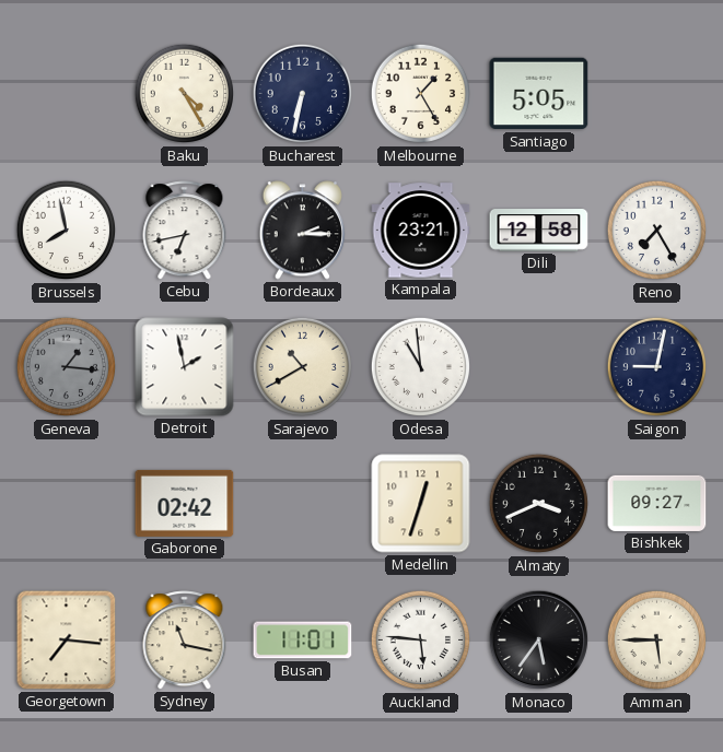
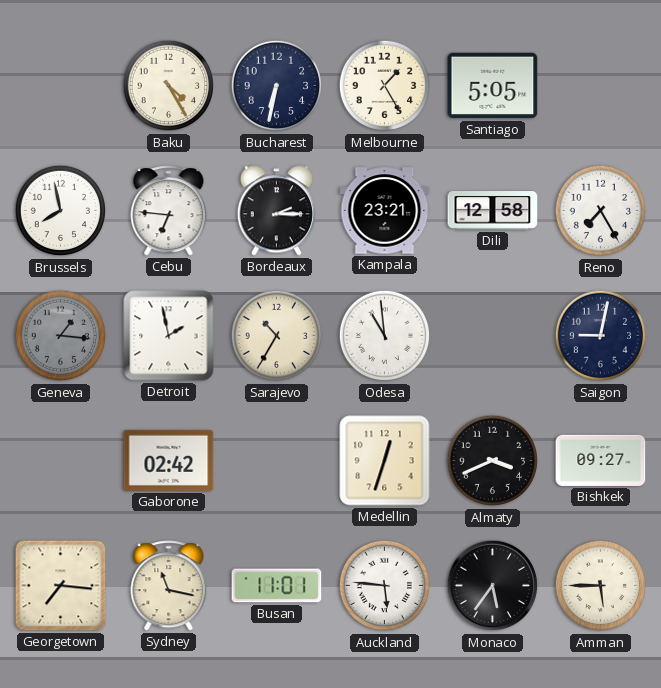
Cebu: 6:43 -> 6:46
Sarajevo: 10:40 -> 10:35
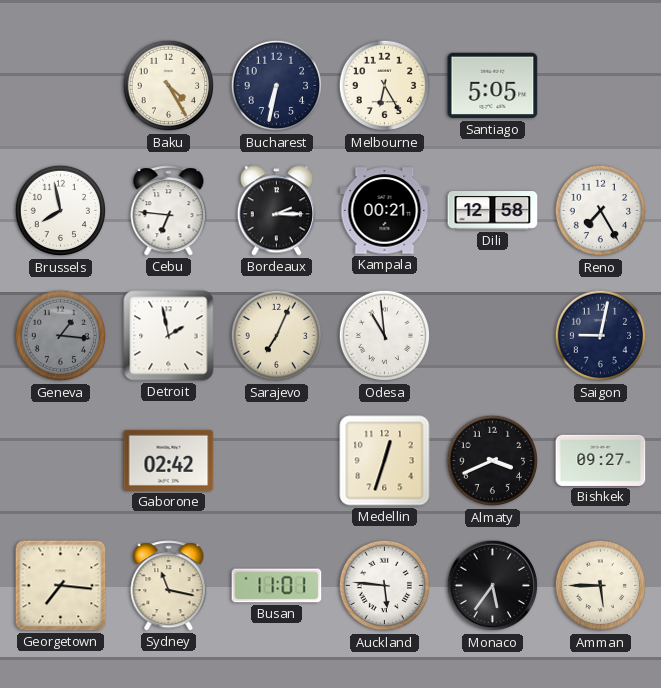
Melbourne: 1:25 -> 6:25
Kampala: 23:21 -> 00:21
Sarajevo: 10:35 -> 7:04
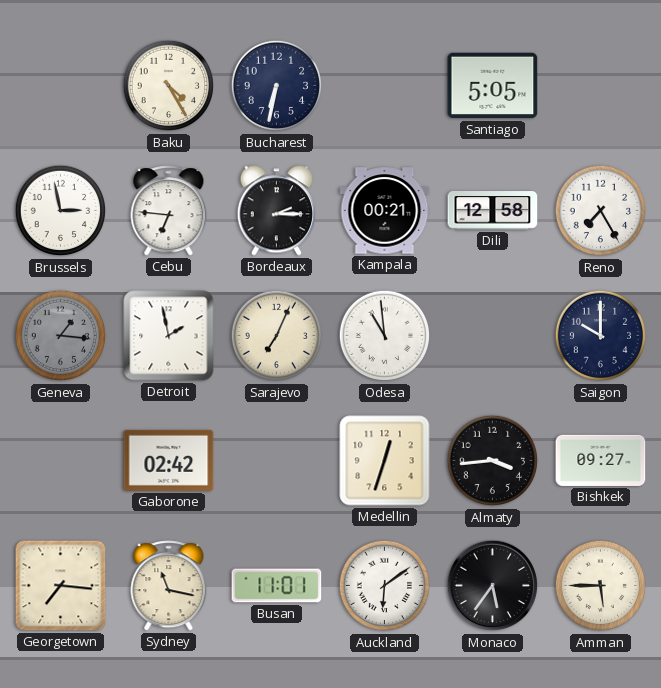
Melbourne: 6:25 -> none
Brussels: 7:58 -> 2:58
Saigon: 9:02 -> 10:00
Almaty: 3:41 -> 3:44
Auckland: 5:46 -> 6:09
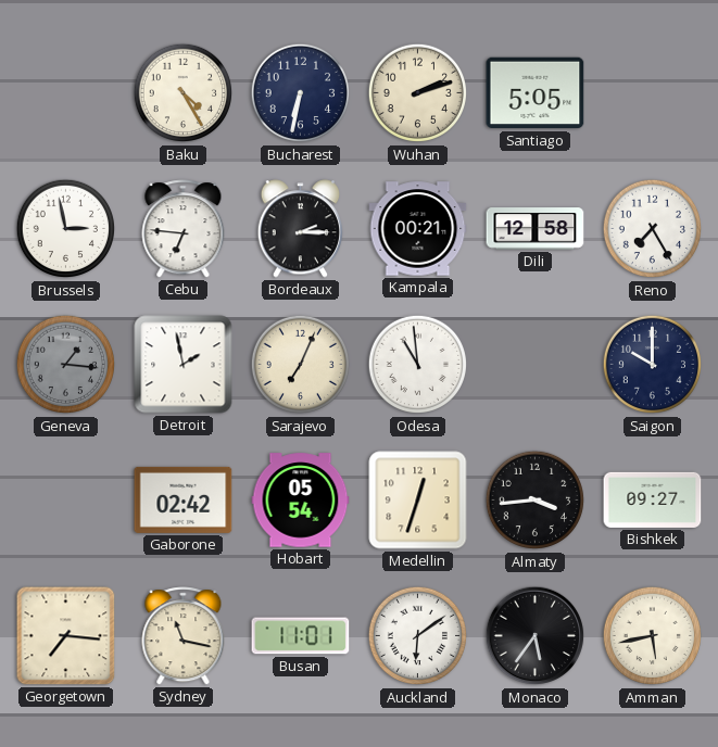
Wuhan: none -> 2:12
Hobart: none -> 05:54
Amman: 5:45 -> 5:43
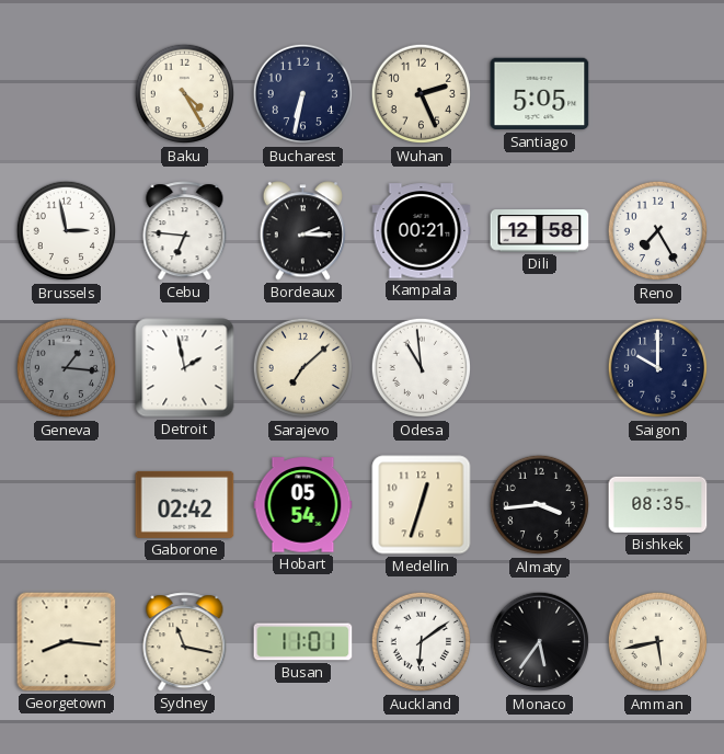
Wuhan: 2:12 -> 2:26
Sarajevo: 7:04 -> 7:08
Bishkek: 09:27 -> 08:35
Georgetown: 7:16 -> 8:16
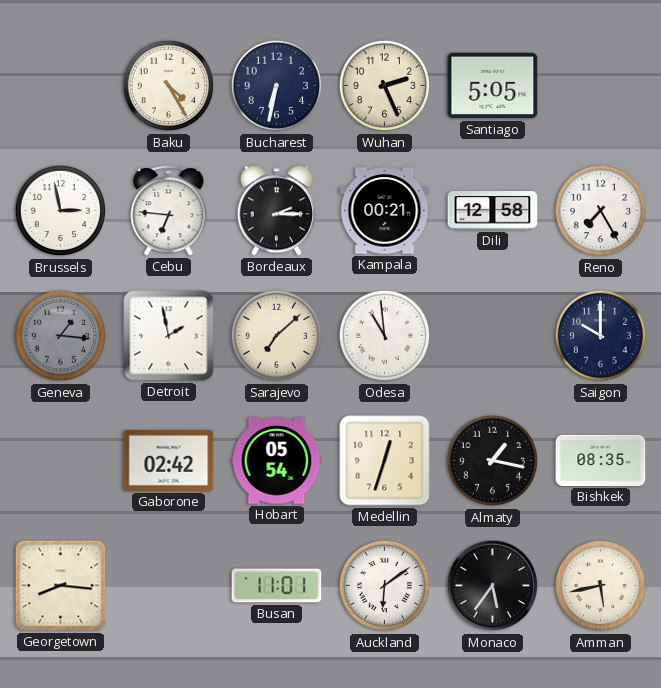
Almaty: 3:44 -> 1:17
Sydney: 11:17 -> none
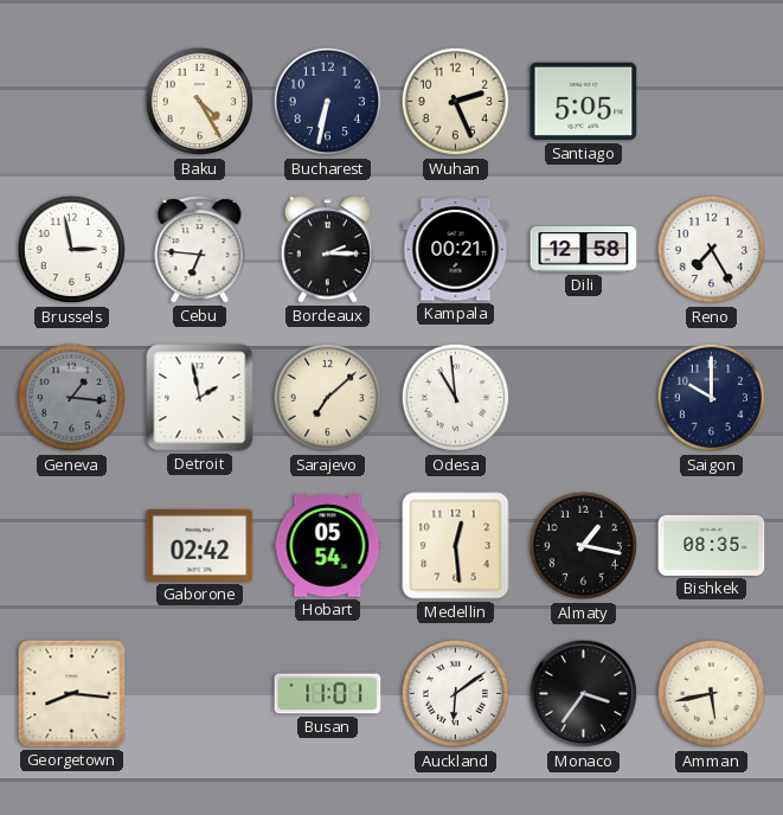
Medellin: 12:33 -> 12:29
Monaco: 5:36 -> 3:36
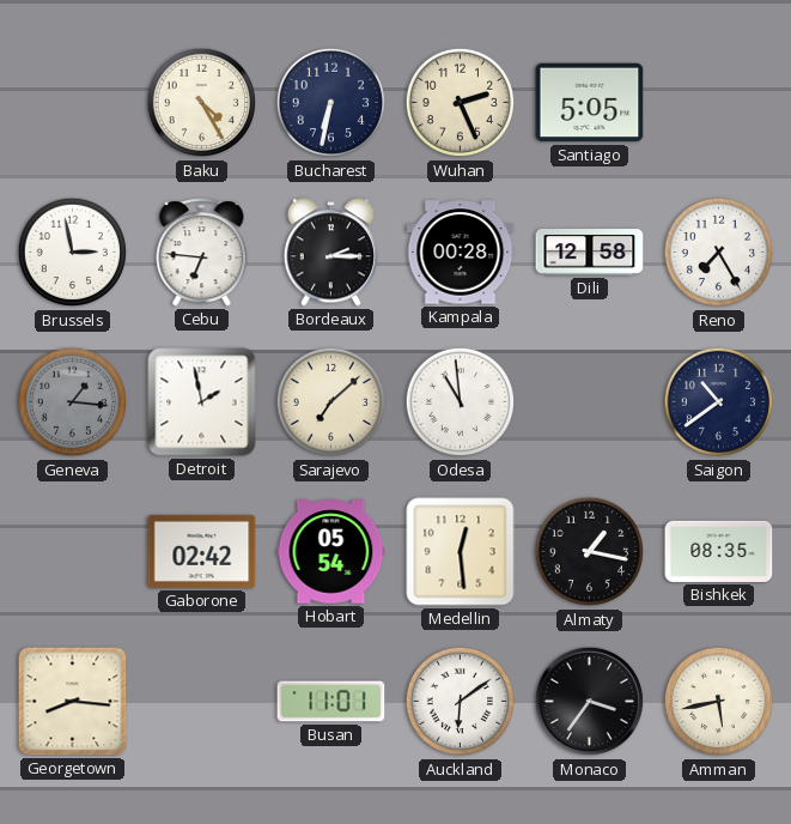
Kampala: 00:21 -> 00:28
Saigon: 10:00 -> 10:39
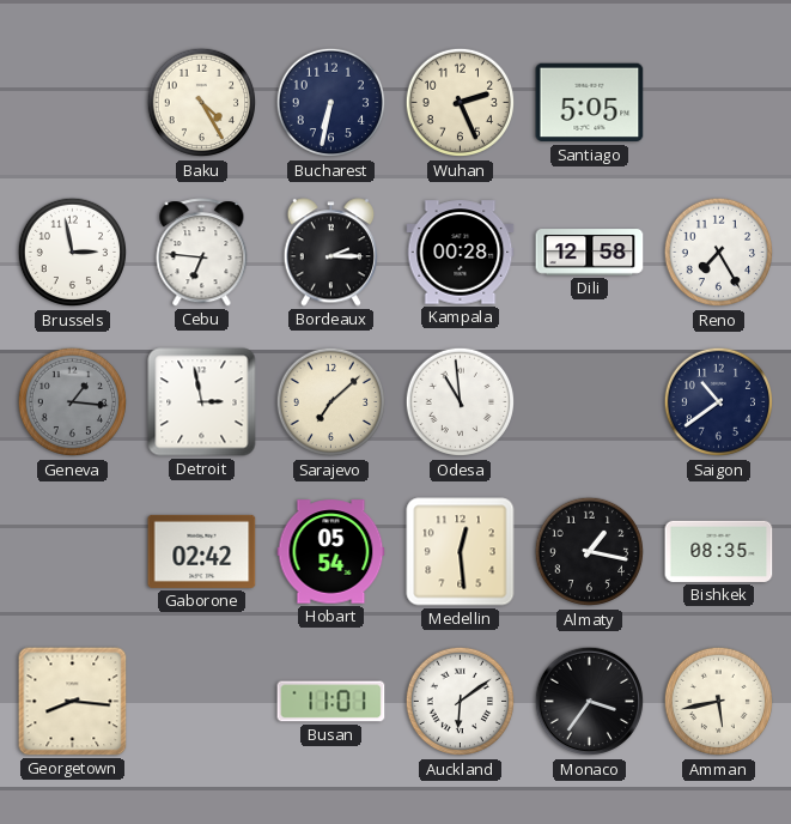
Detroit: 1:58 -> 2:58
